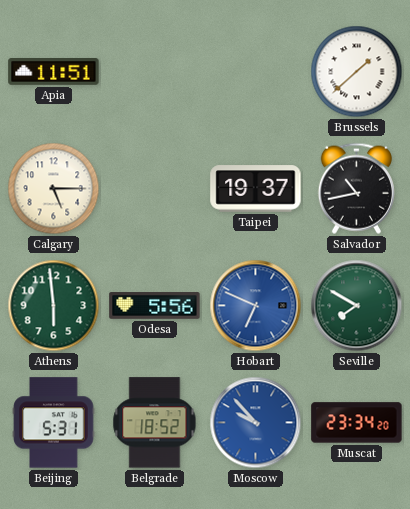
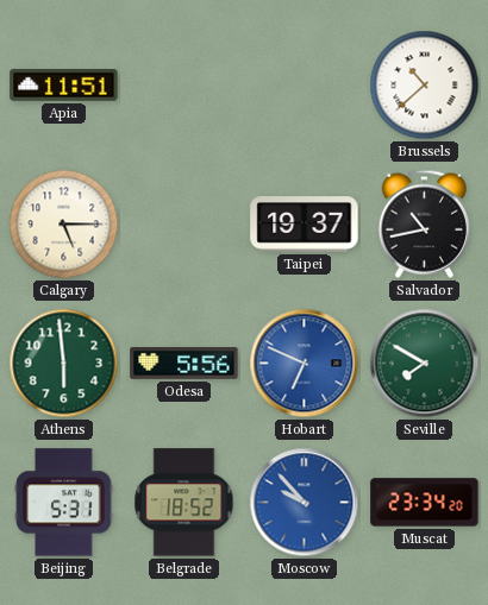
Brussels: 1:38 -> 10:38
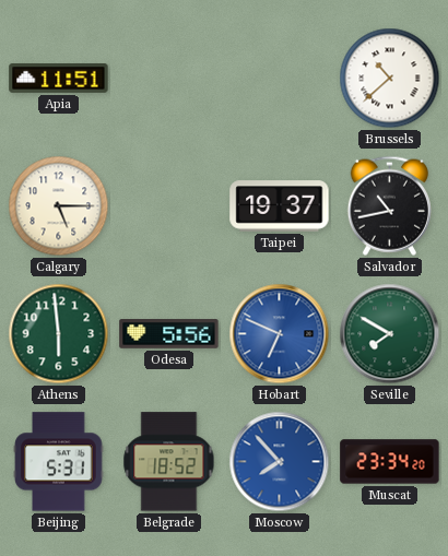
Moscow: 9:53 -> 7:53
